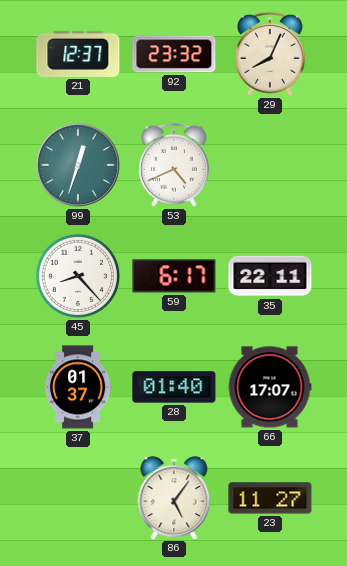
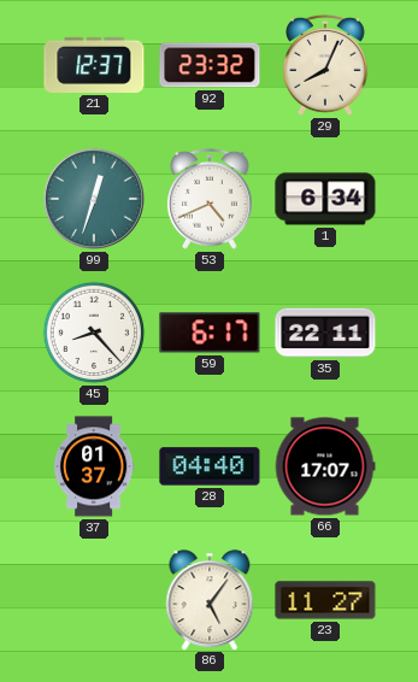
1: none -> 6:34
28: 01:40 -> 04:40
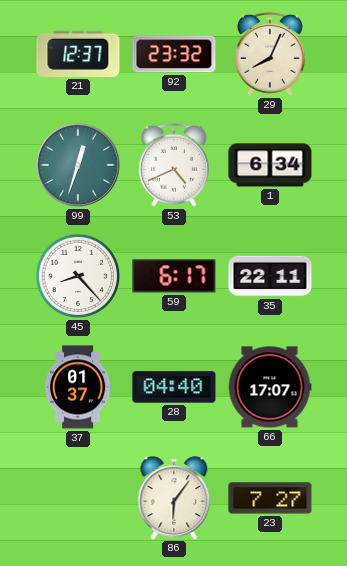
86: 5:06 -> 6:06
23: 11:27 -> 7:27
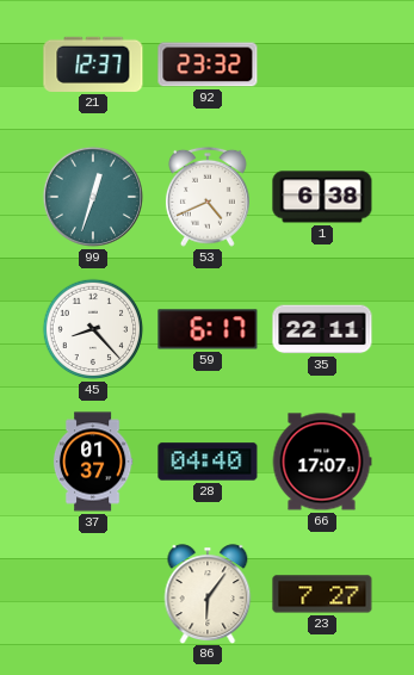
29: 8:04 -> none
1: 6:34 -> 6:38
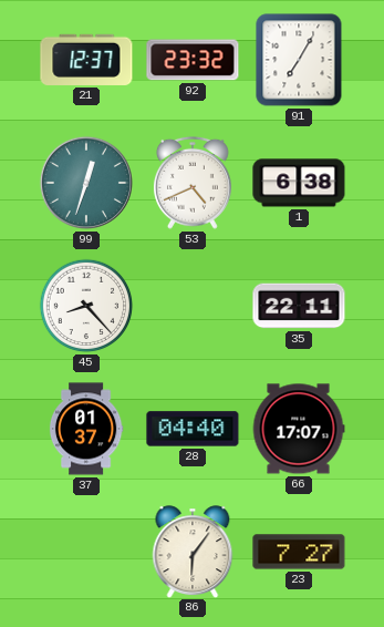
91: none -> 7:05
59: 6:17 -> none
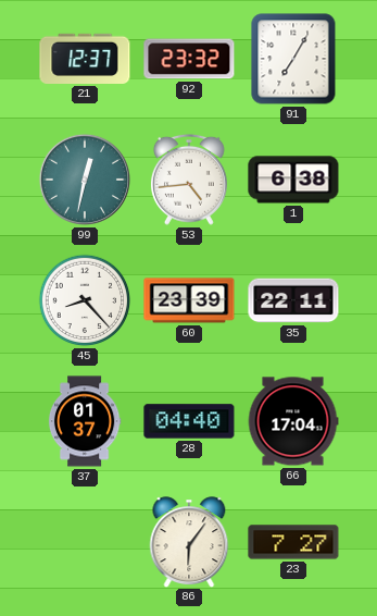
99: 12:33 -> 12:32
53: 4:41 -> 4:44
60: none -> 23:39
66: 17:07 -> 17:04
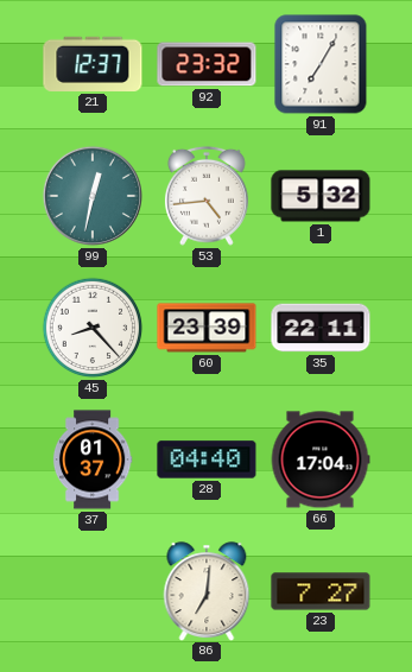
1: 6:38 -> 5:32
86: 6:06 -> 7:01
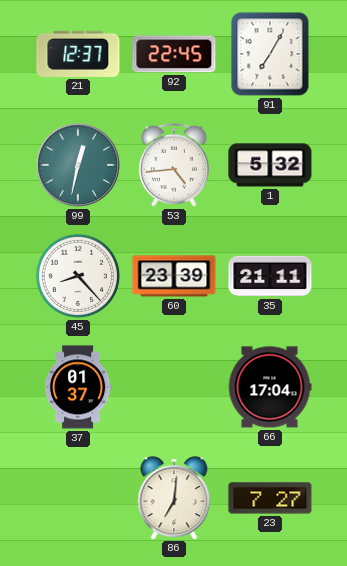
92: 23:32 -> 22:45
35: 22:11 -> 21:11
28: 04:40 -> none
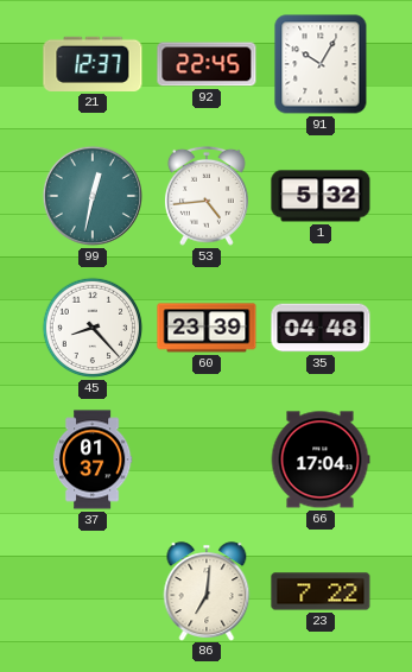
91: 7:05 -> 10:05
35: 21:11 -> 04:48
23: 7:27 -> 7:22
